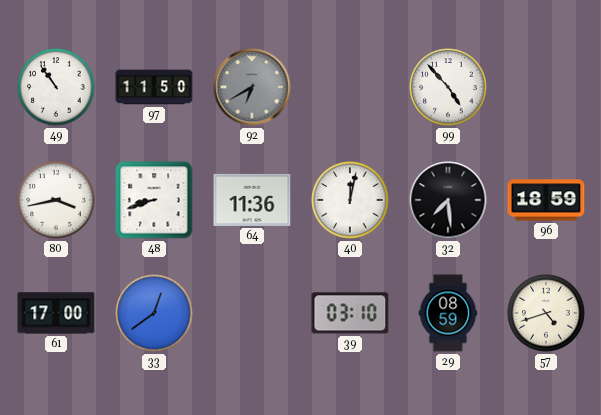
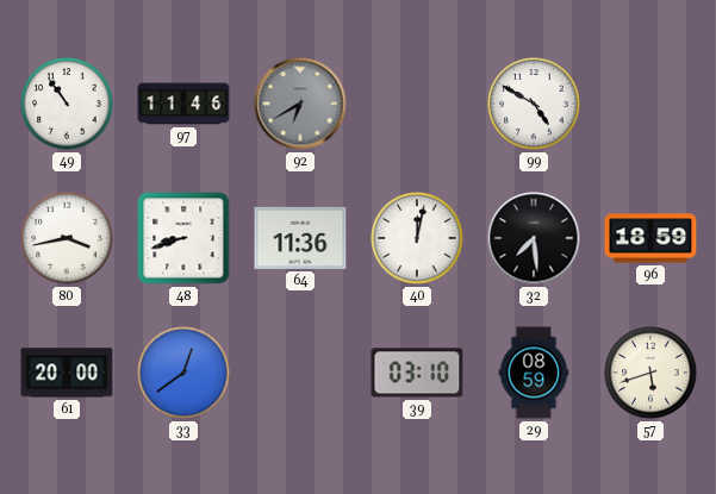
97: 11:50 -> 11:46
99: 4:53 -> 4:50
61: 17:00 -> 20:00
57: 4:42 -> 5:42
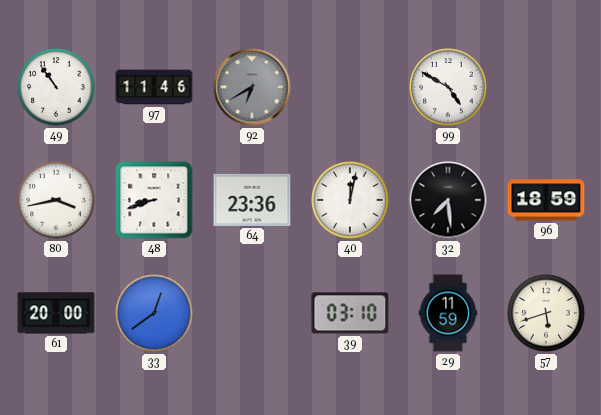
64: 11:36 -> 23:36
29: 08:59 -> 11:59
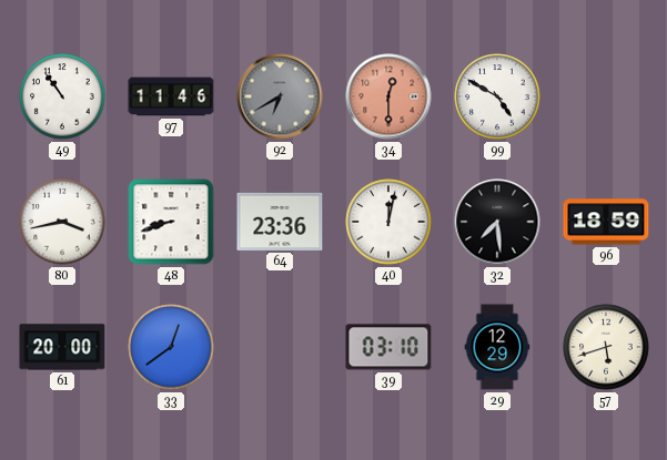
34: none -> 12:30
29: 11:59 -> 12:29
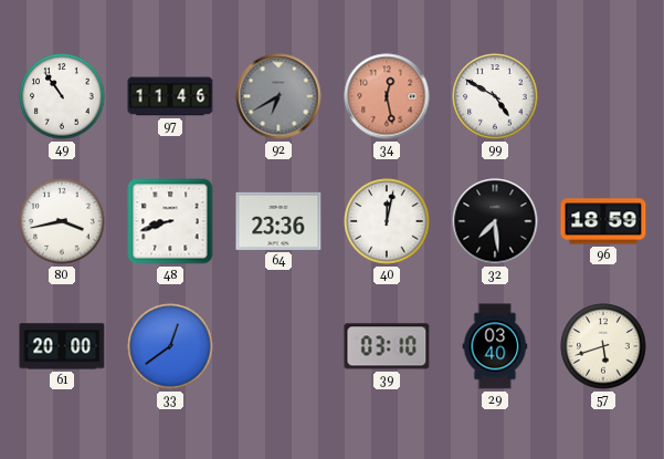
34: 12:30 -> 12:28
29: 12:29 -> 03:40
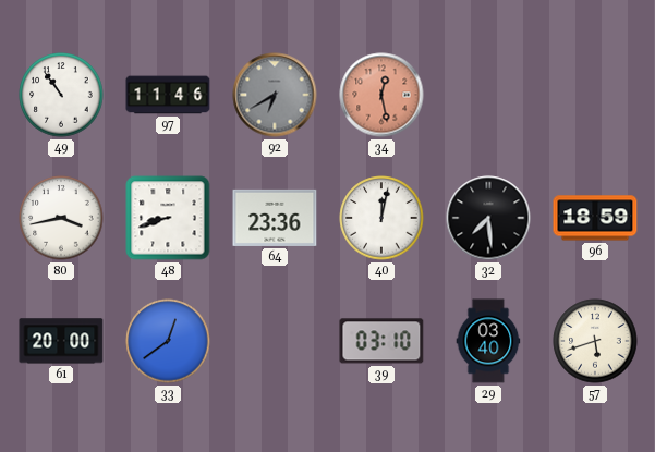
99: 4:50 -> none
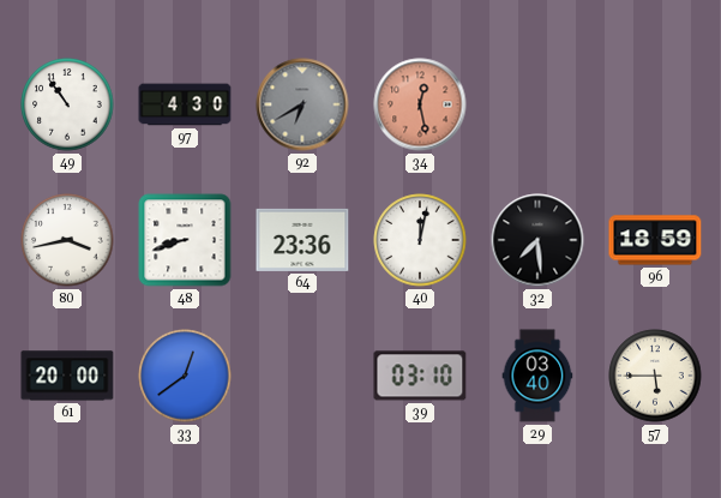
97: 11:46 -> 4:30
57: 5:42 -> 5:45
